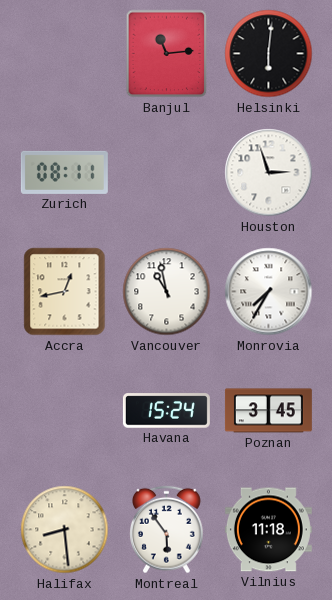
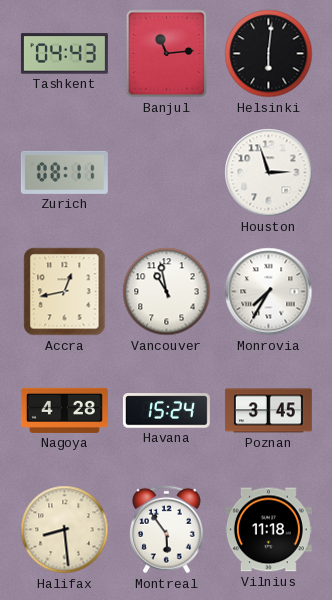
Tashkent: none -> 04:43
Nagoya: none -> 4:28
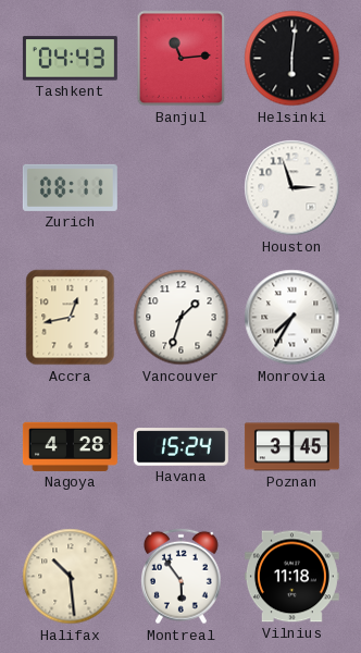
Vancouver: 10:58 -> 1:33
Halifax: 8:29 -> 10:29
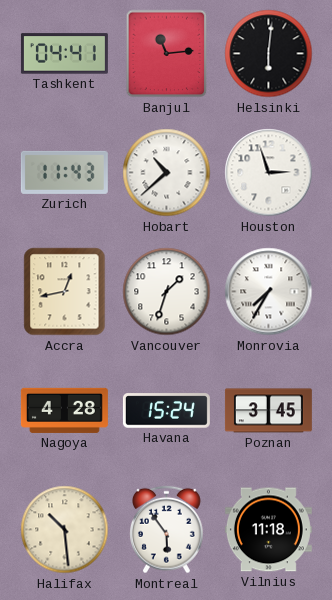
Tashkent: 04:43 -> 04:41
Zurich: 08:11 -> 11:43
Hobart: none -> 10:38
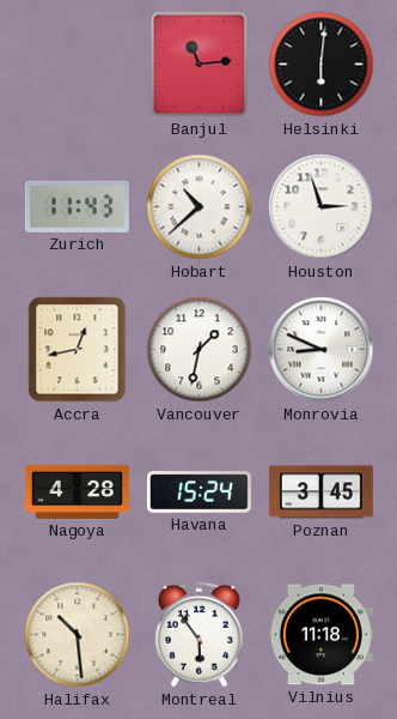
Tashkent: 04:41 -> none
Vancouver: 1:33 -> 1:32
Monrovia: 7:35 -> 8:49
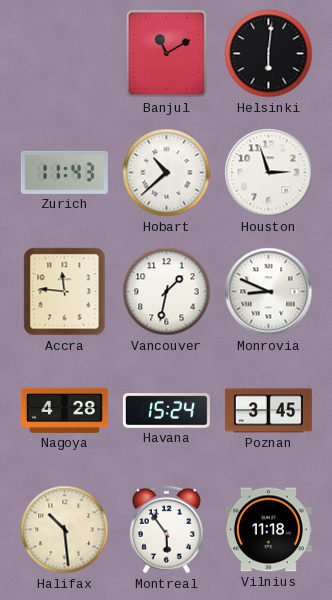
Banjul: 11:14 -> 11:10
Accra: 12:43 -> 11:46
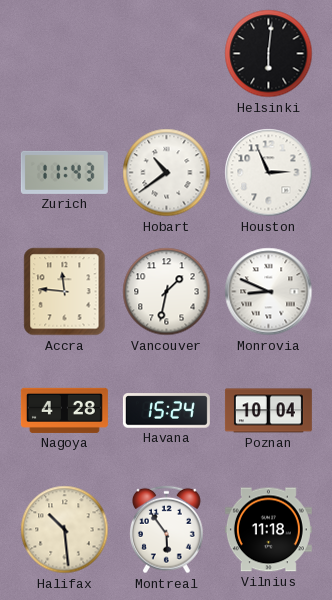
Banjul: 11:10 -> none
Hobart: 10:38 -> 10:39
Houston: 2:57 -> 2:56
Poznan: 3:45 -> 10:04
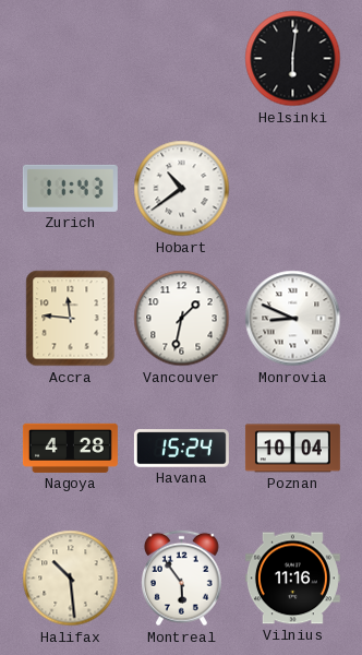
Houston: 2:56 -> none
Vilnius: 11:18 -> 11:16
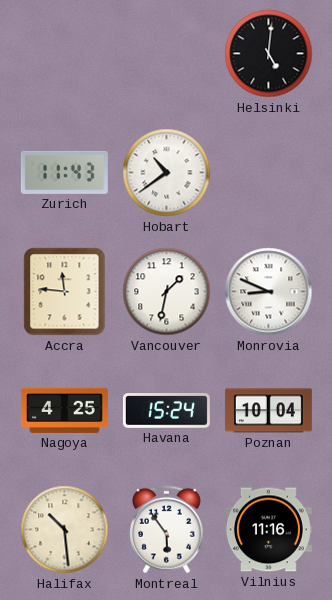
Helsinki: 6:01 -> 5:01
Nagoya: 4:28 -> 4:25
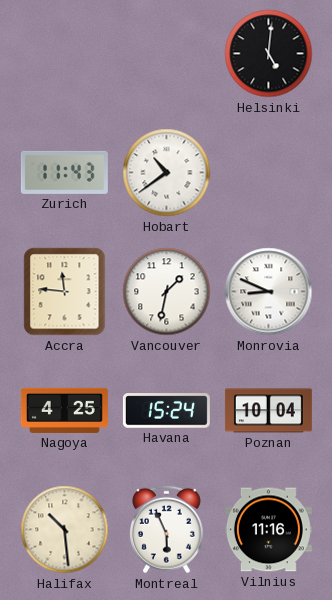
Montreal: 5:54 -> 5:56
